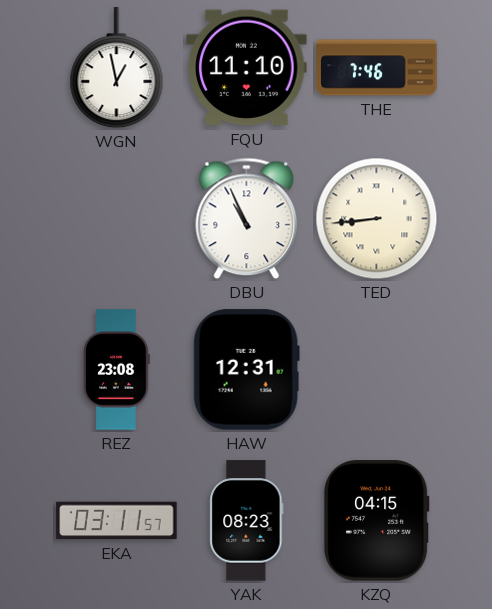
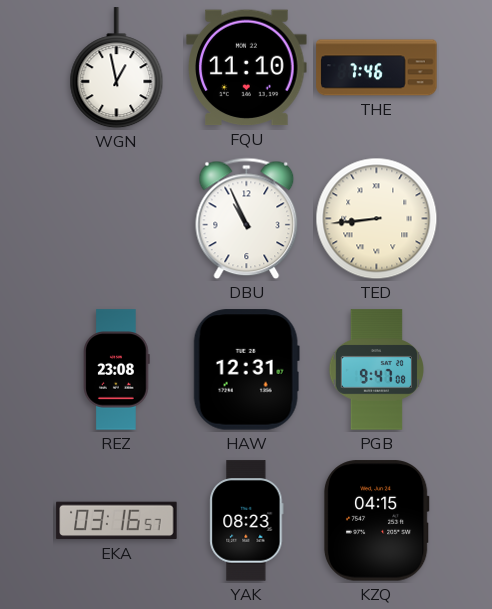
PGB: none -> 9:47
EKA: 03:11 -> 03:16
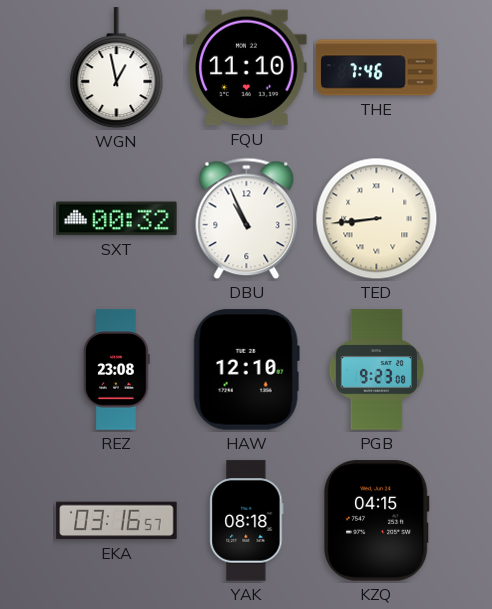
SXT: none -> 00:32
HAW: 12:31 -> 12:10
PGB: 9:47 -> 9:23
YAK: 08:23 -> 08:18
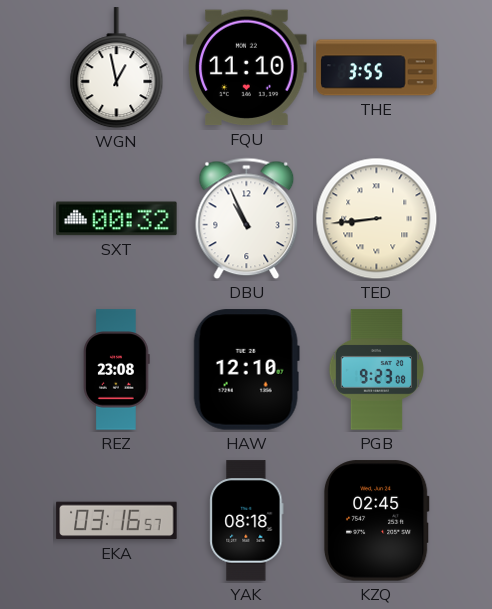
THE: 7:46 -> 3:55
KZQ: 04:15 -> 02:45
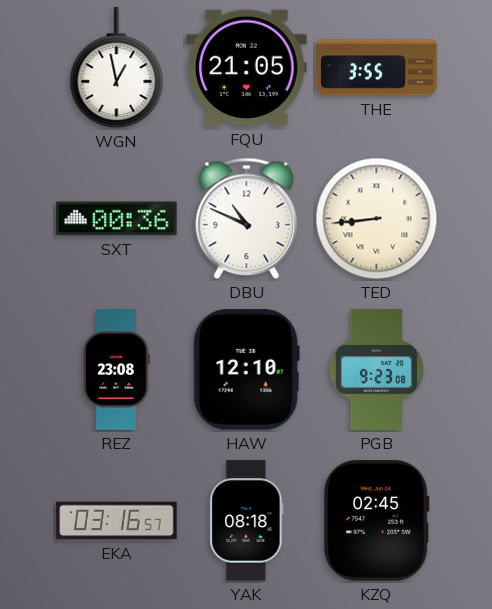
FQU: 11:10 -> 21:05
SXT: 00:32 -> 00:36
DBU: 10:56 -> 10:49
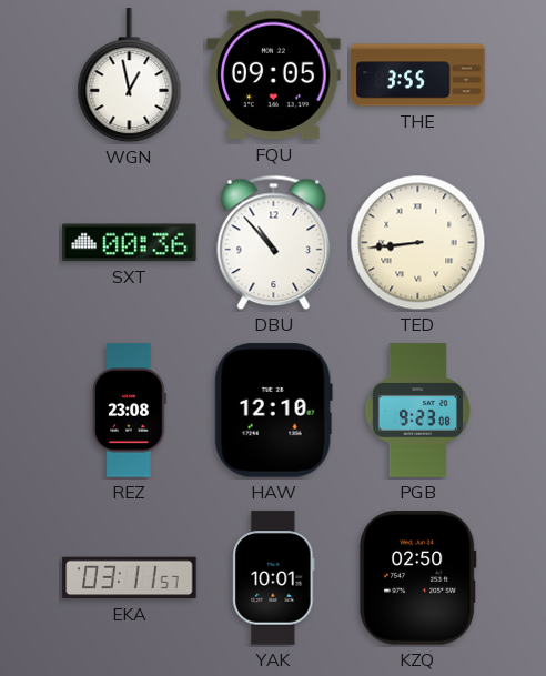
FQU: 21:05 -> 09:05
DBU: 10:49 -> 10:53
EKA: 03:16 -> 03:11
YAK: 08:18 -> 10:01
KZQ: 02:45 -> 02:50
